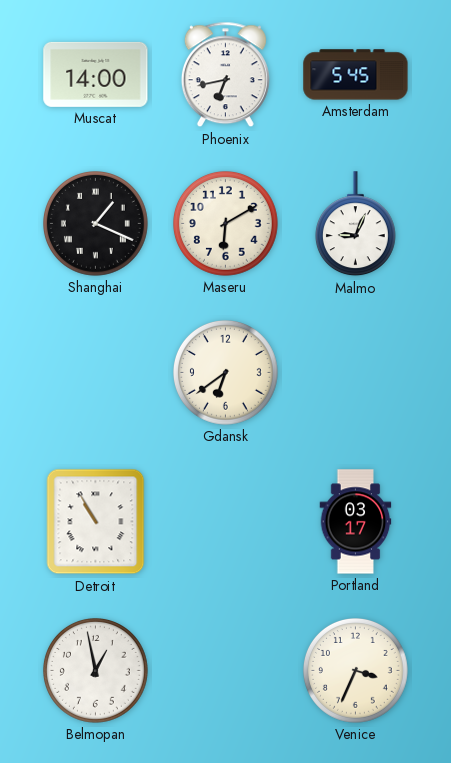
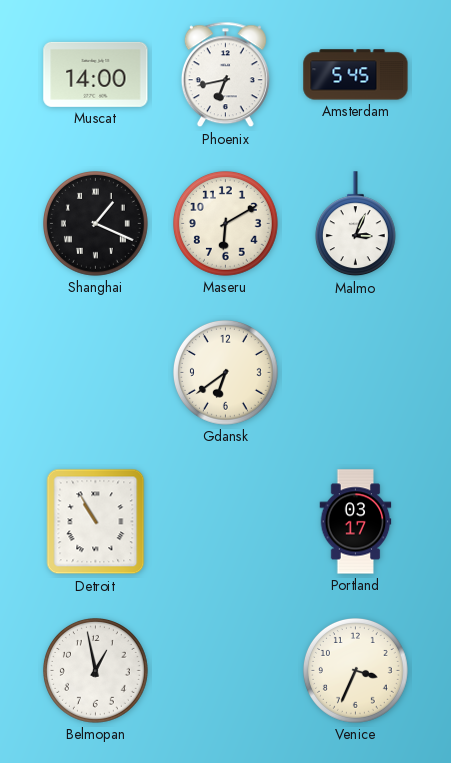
Malmo: 9:04 -> 3:04
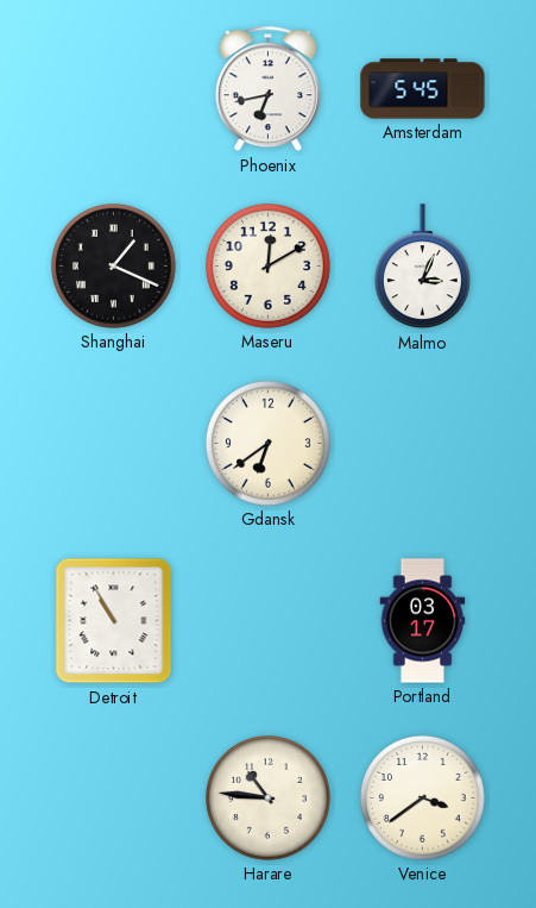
Muscat: 14:00 -> none
Maseru: 6:10 -> 12:10
Belmopan: 12:58 -> none
Harare: none -> 10:46
Venice: 3:34 -> 3:39
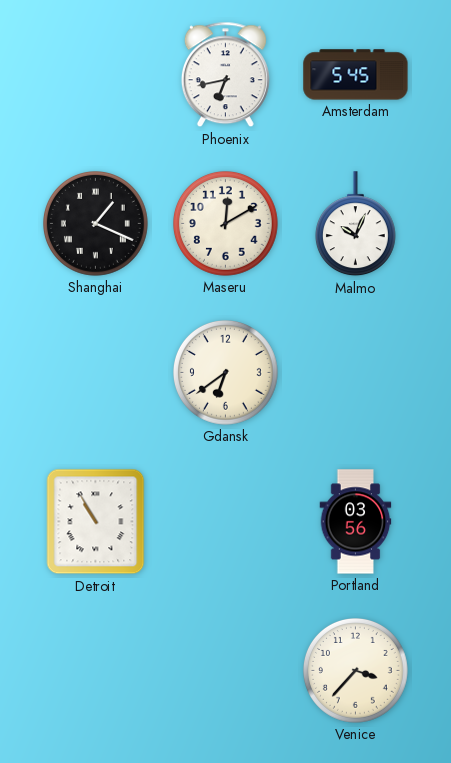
Malmo: 3:04 -> 10:04
Portland: 03:17 -> 03:56
Harare: 10:46 -> none
Venice: 3:39 -> 3:37
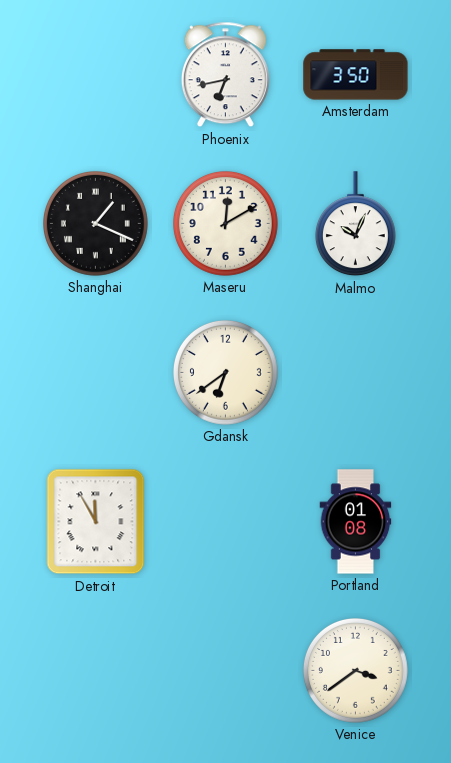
Amsterdam: 5:45 -> 3:50
Detroit: 10:55 -> 11:55
Portland: 03:56 -> 01:08
Venice: 3:37 -> 3:39
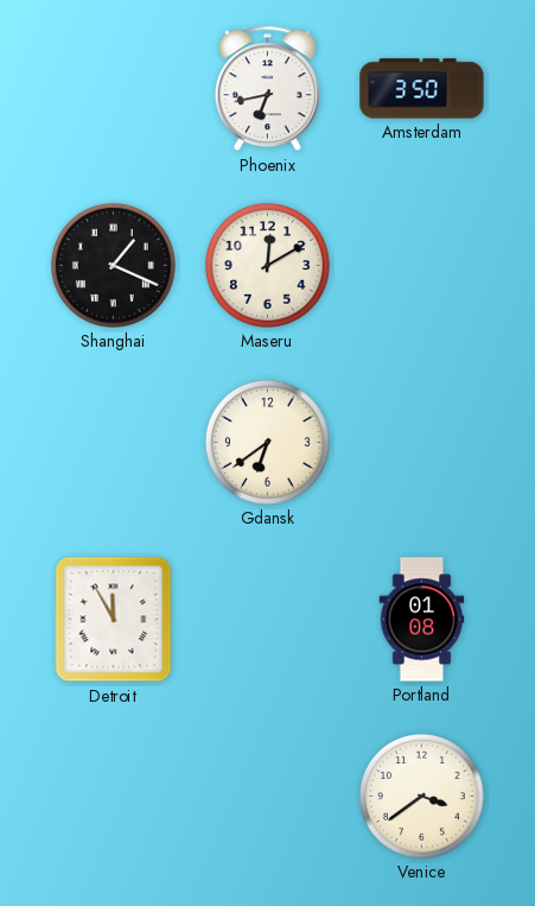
Malmo: 10:04 -> none
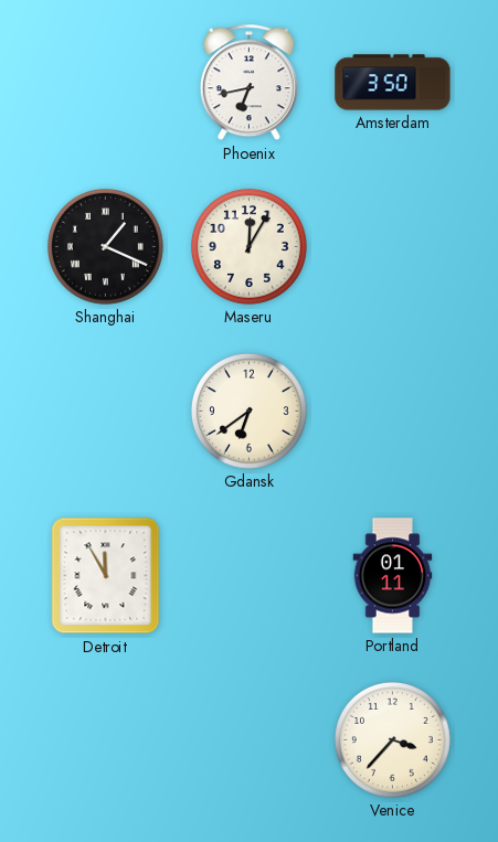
Maseru: 12:10 -> 12:05
Portland: 01:08 -> 01:11
Venice: 3:39 -> 3:37
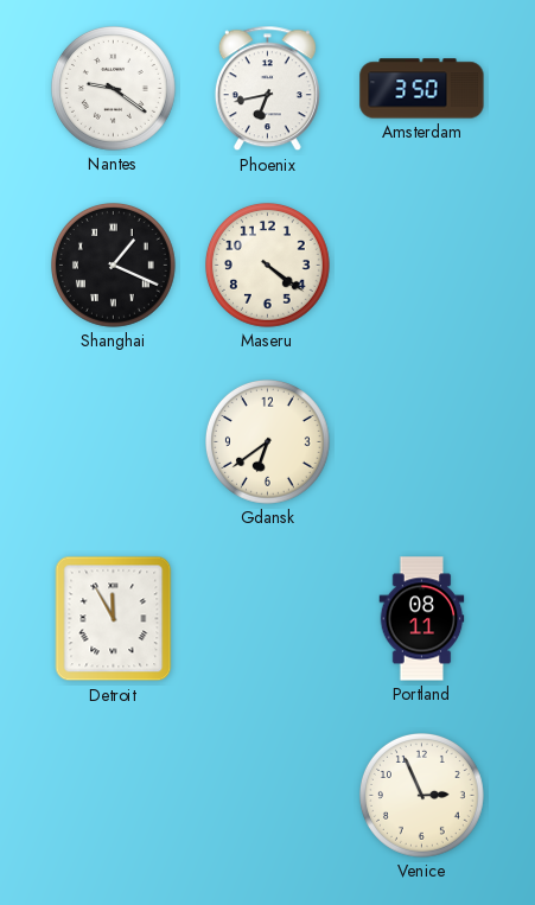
Nantes: none -> 9:21
Maseru: 12:05 -> 4:21
Portland: 01:11 -> 08:11
Venice: 3:37 -> 2:56
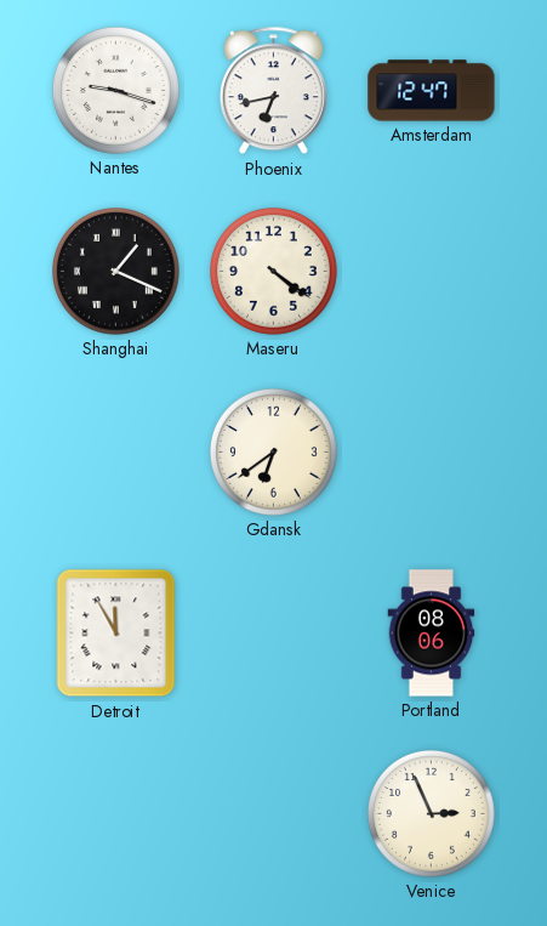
Nantes: 9:21 -> 9:18
Amsterdam: 3:50 -> 12:47
Portland: 08:11 -> 08:06
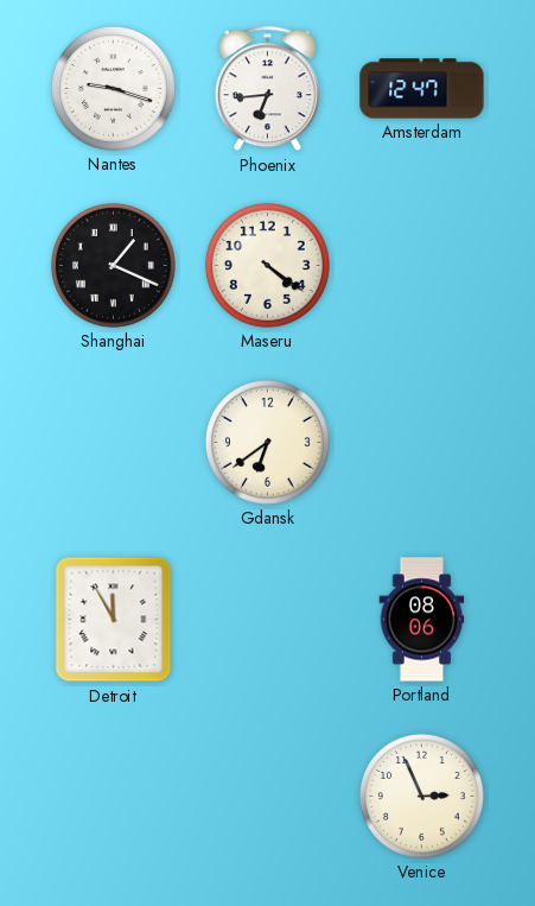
Phoenix: 6:43 -> 6:44
